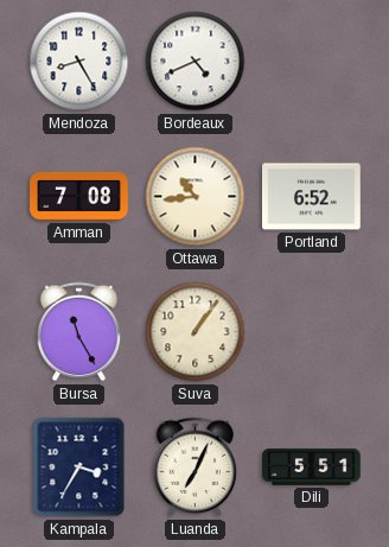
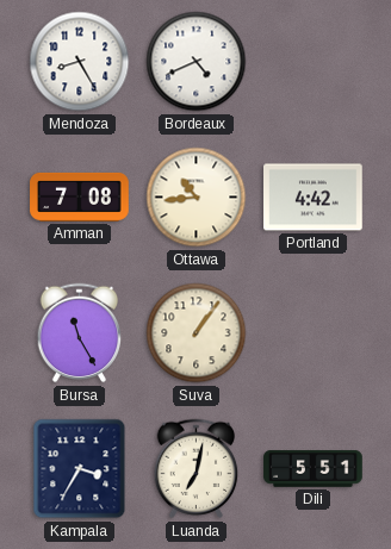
Portland: 6:52 -> 4:42
Luanda: 7:04 -> 7:02
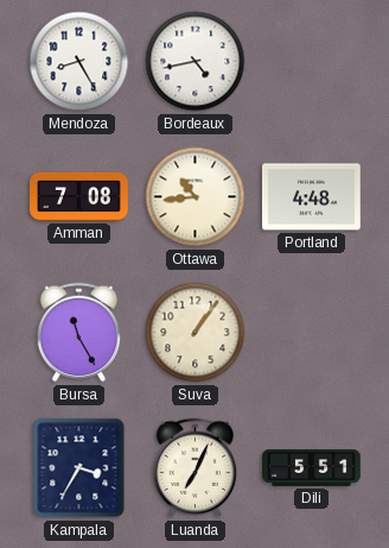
Bordeaux: 4:41 -> 4:43
Portland: 4:42 -> 4:48
Luanda: 7:02 -> 7:04
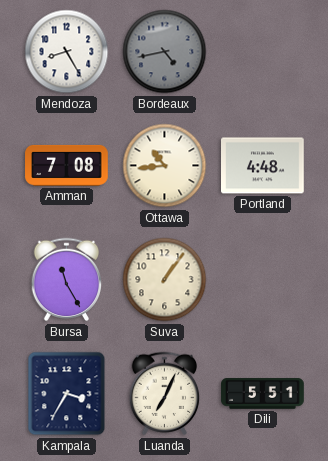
Bordeaux dial: white -> grey
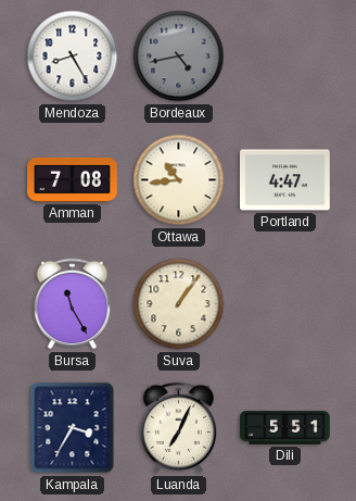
Portland: 4:48 -> 4:47
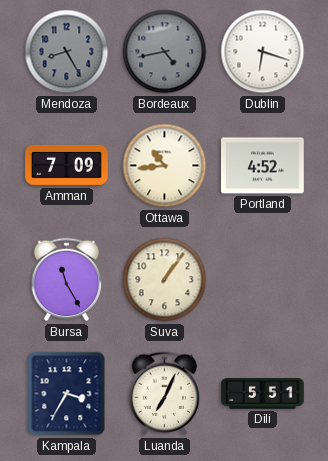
Mendoza dial: white -> grey
Dublin: none -> 6:18
Amman: 7:08 -> 7:09
Portland: 4:47 -> 4:52
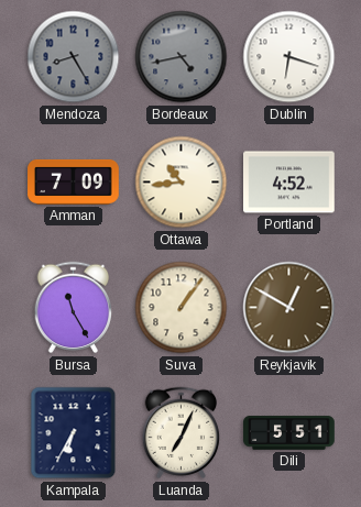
Reykjavik: none -> 12:50
Kampala: 3:35 -> 6:35
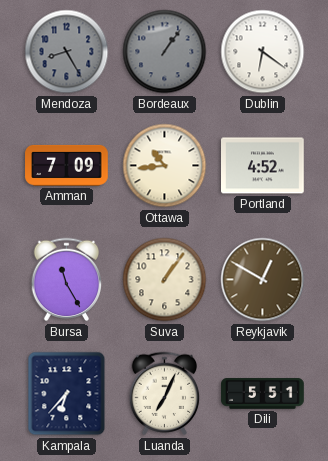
Bordeaux: 4:43 -> 1:06
Dublin: 6:18 -> 6:21
Kampala: 6:35 -> 6:37
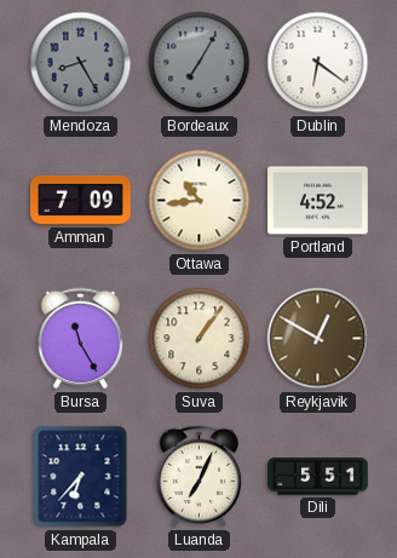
Bordeaux: 1:06 -> 7:05
